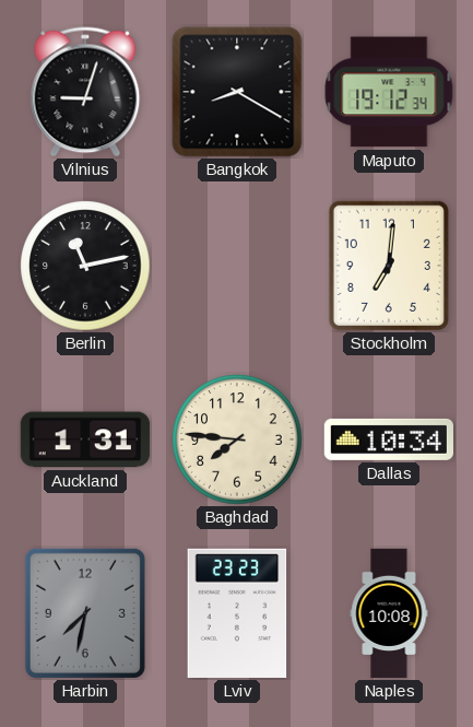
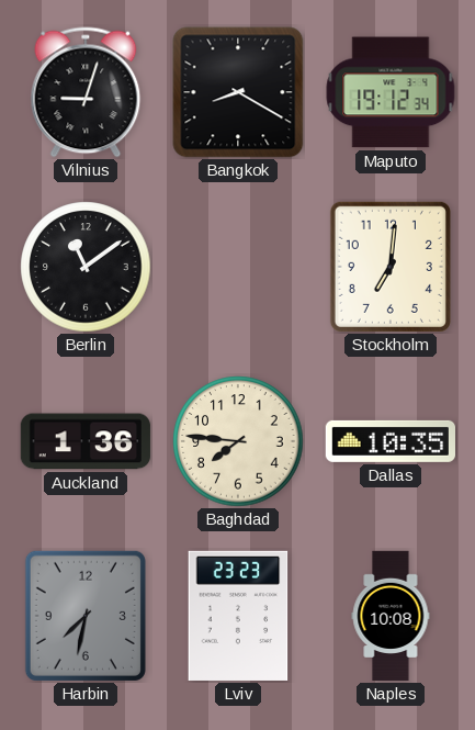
Berlin: 11:13 -> 11:09
Auckland: 1:31 -> 1:36
Dallas: 10:34 -> 10:35
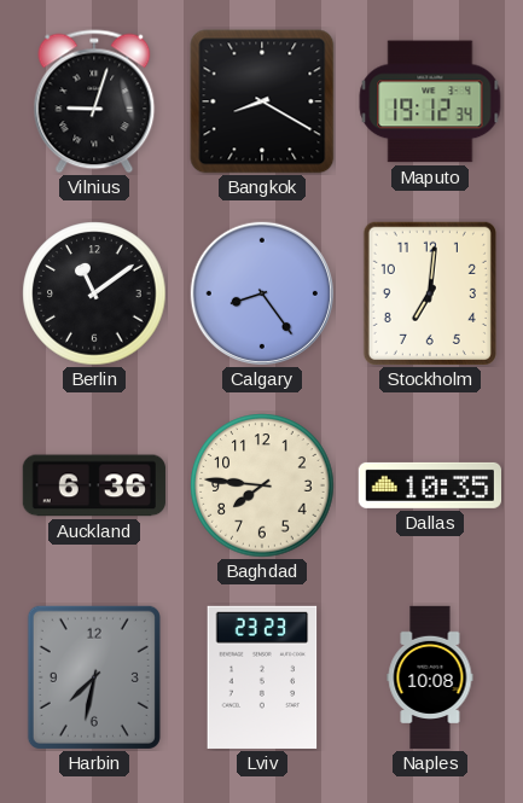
Calgary: none -> 8:24
Auckland: 1:36 -> 6:36
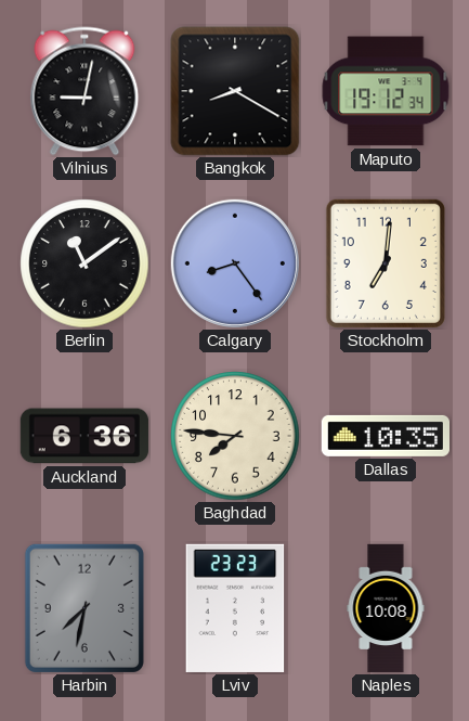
Vilnius: 9:03 -> 9:02
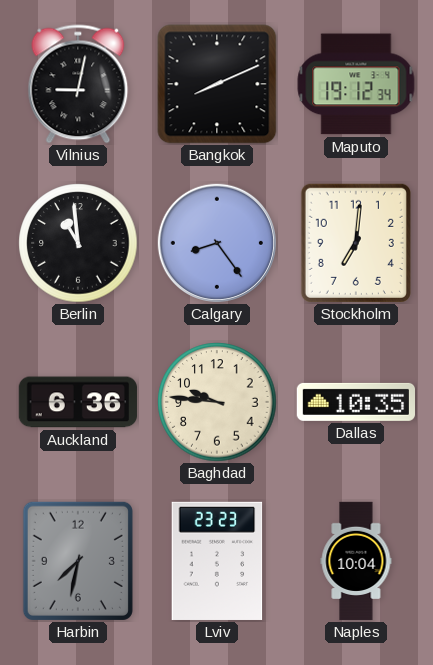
Bangkok: 8:20 -> 8:11
Berlin: 11:09 -> 10:59
Baghdad: 7:46 -> 9:46
Naples: 10:08 -> 10:04
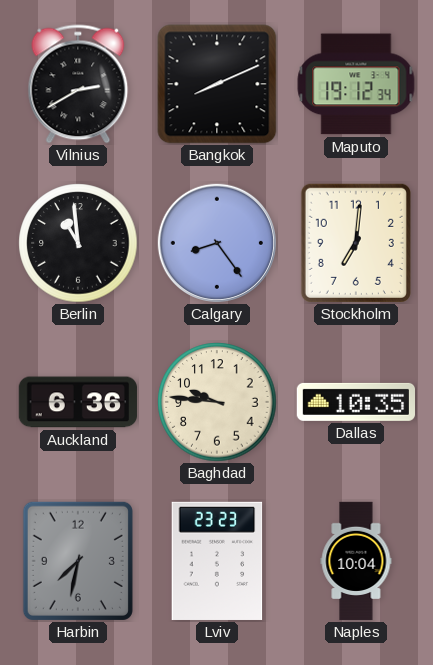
Vilnius: 9:02 -> 2:40
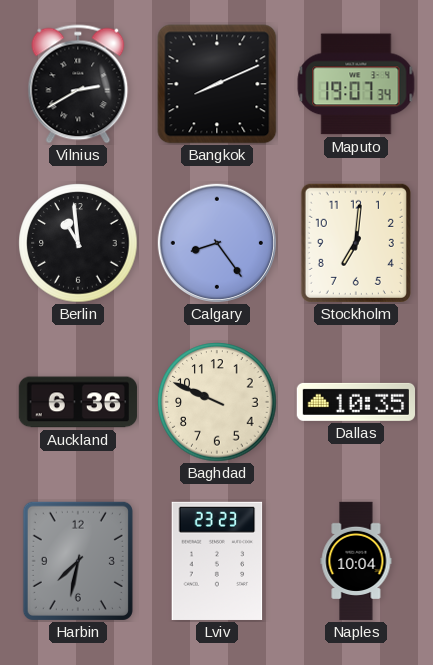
Maputo: 19:12 -> 19:07
Baghdad: 9:46 -> 9:49
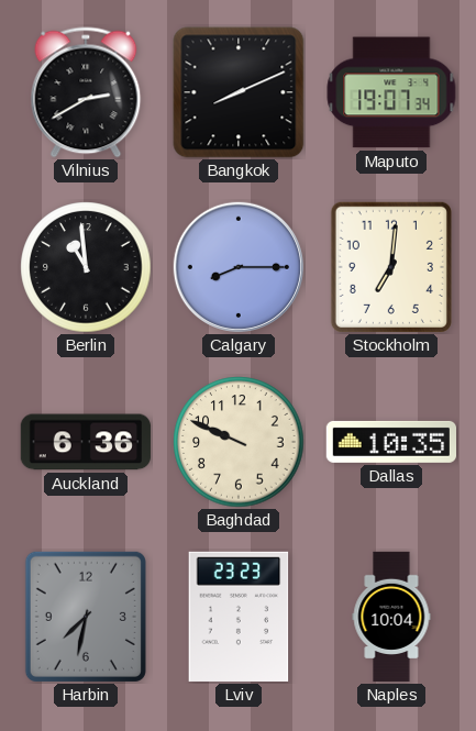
Calgary: 8:24 -> 8:15
